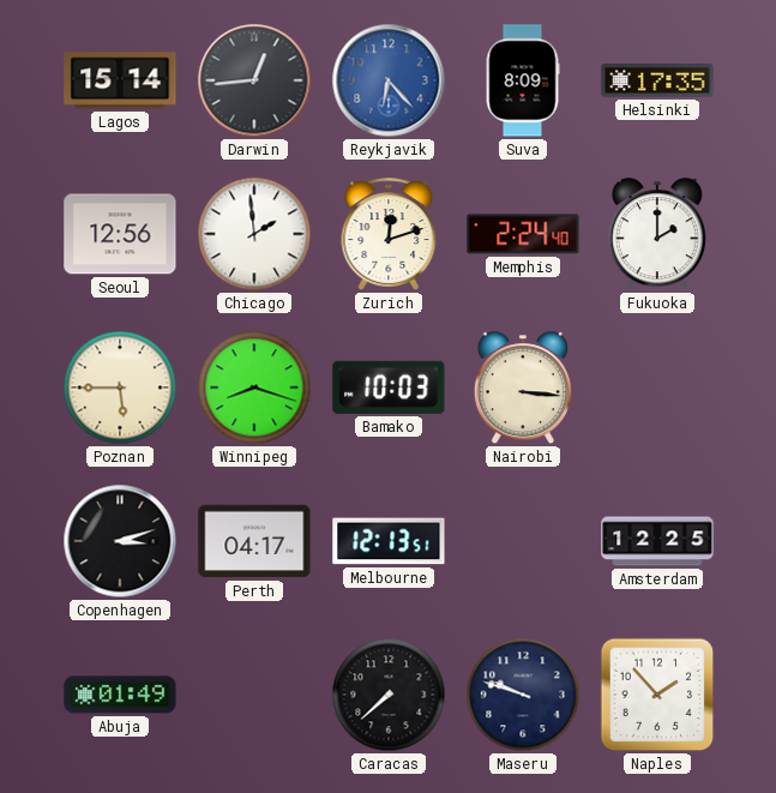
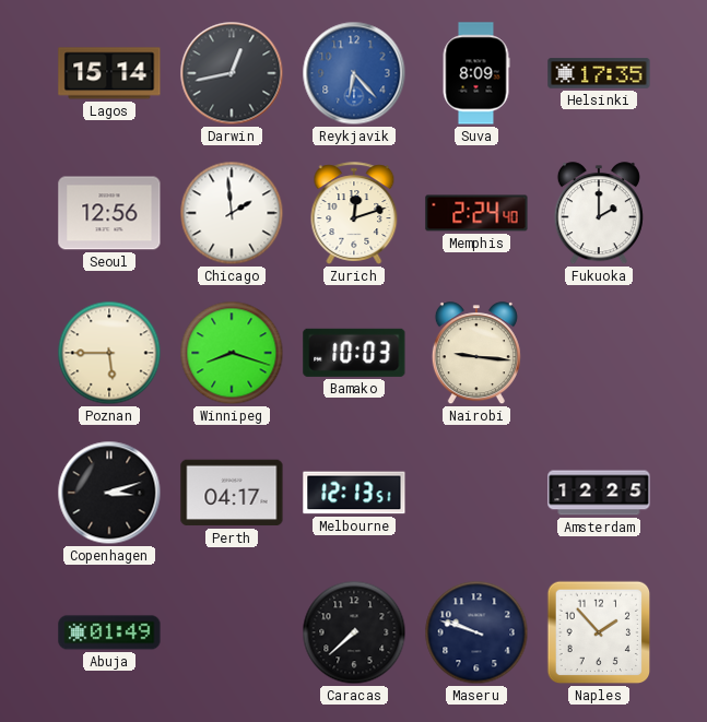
Darwin: 12:44 -> 12:43
Nairobi: 3:16 -> 9:16
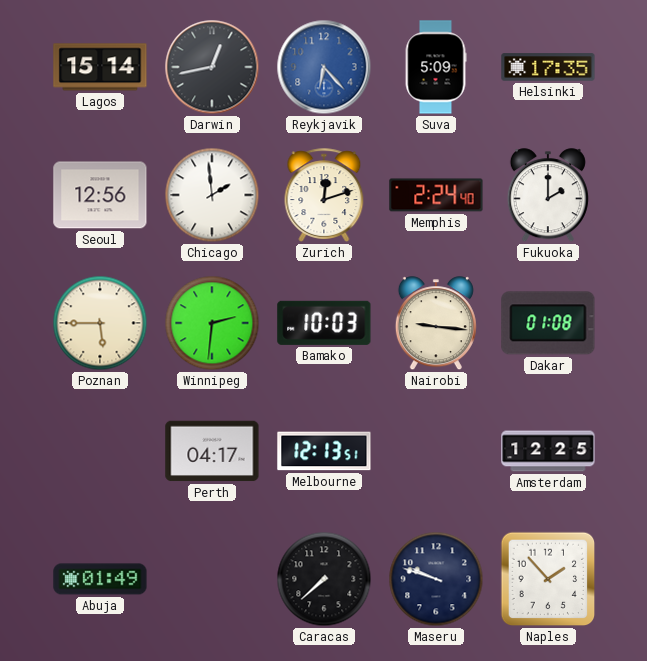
Suva: 8:09 -> 5:09
Winnipeg: 8:18 -> 2:31
Dakar: none -> 01:08
Copenhagen: 3:12 -> none
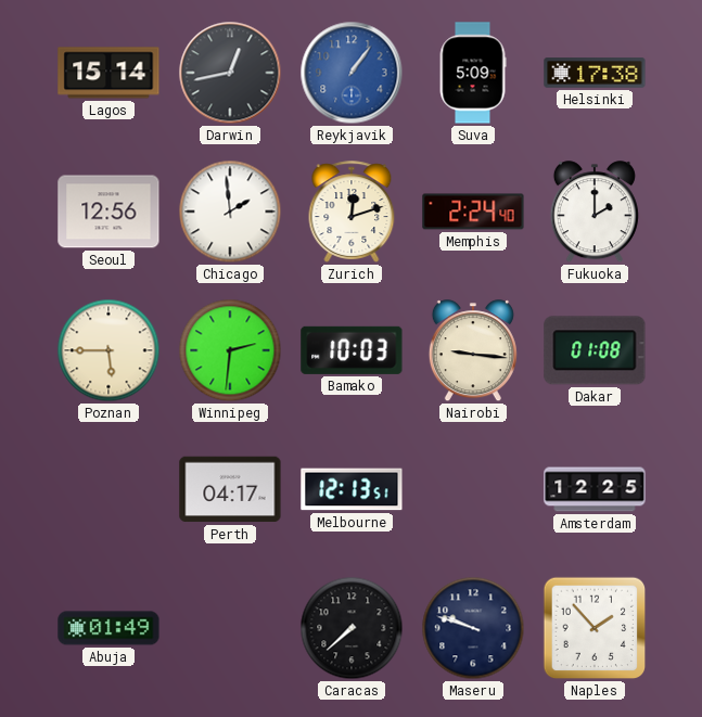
Reykjavik: 6:23 -> 1:06
Helsinki: 17:35 -> 17:38
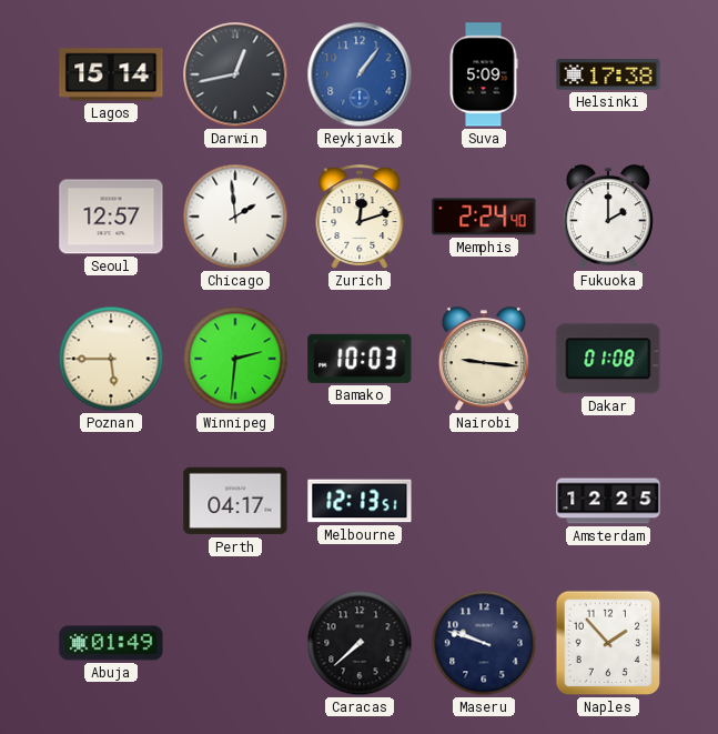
Seoul: 12:56 -> 12:57
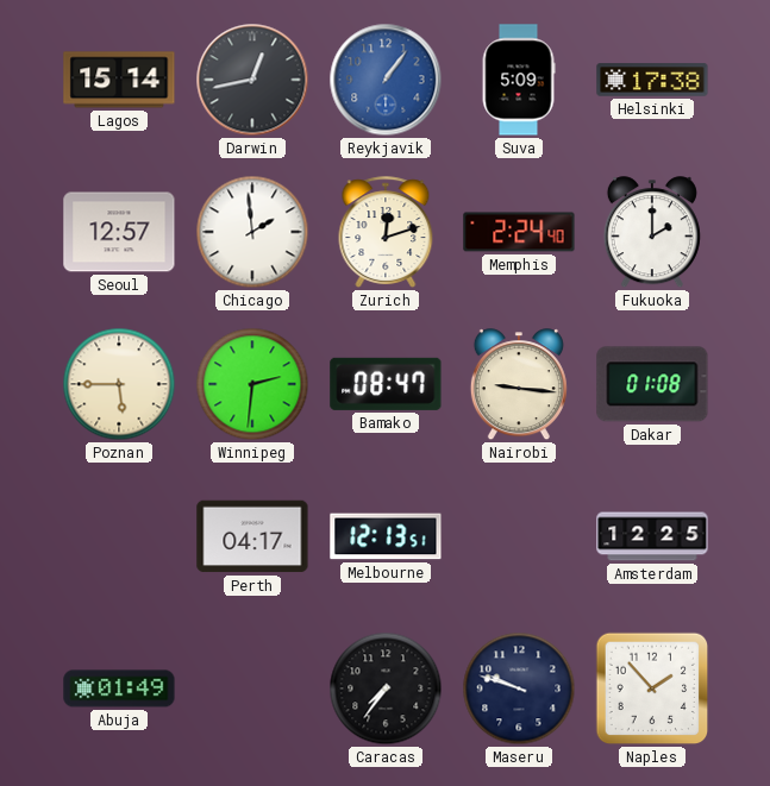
Bamako: 10:03 -> 08:47
Caracas: 7:38 -> 7:36
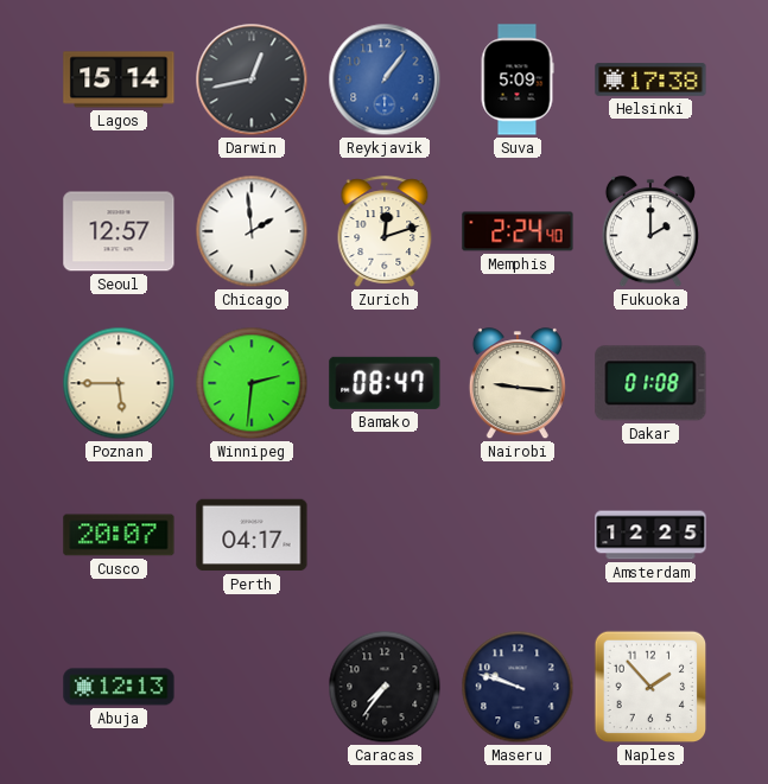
Cusco: none -> 20:07
Melbourne: 12:13 -> none
Abuja: 01:49 -> 12:13
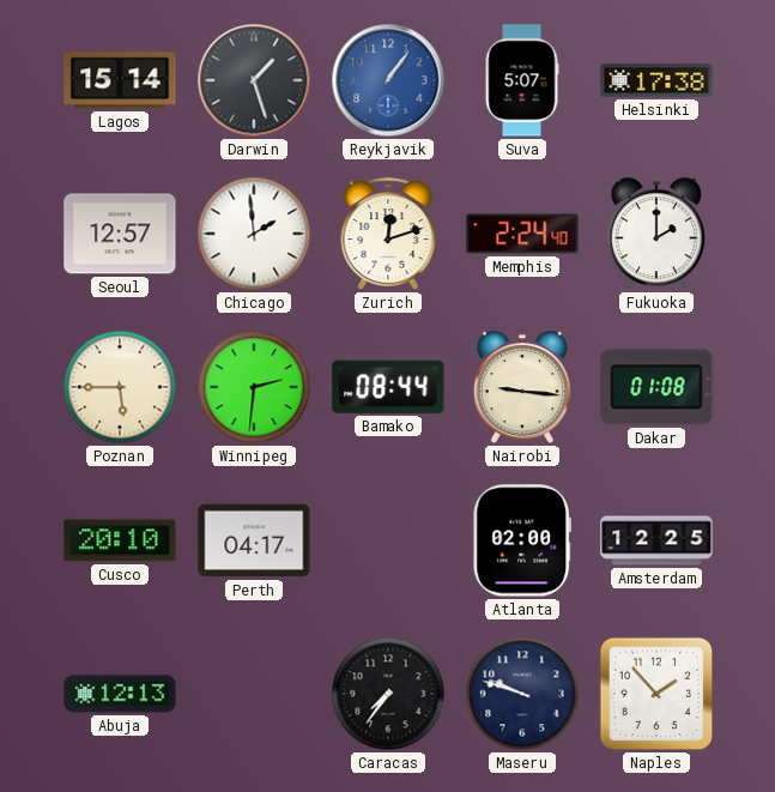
Darwin: 12:43 -> 1:27
Suva: 5:09 -> 5:07
Bamako: 08:47 -> 08:44
Cusco: 20:07 -> 20:10
Atlanta: none -> 02:00
